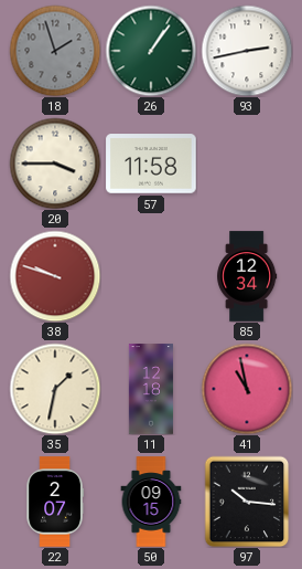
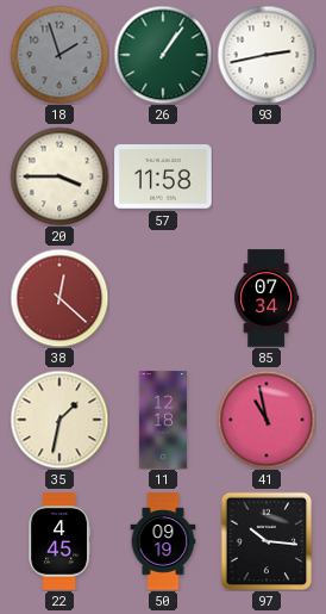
38: 9:48 -> 12:22
85: 12:34 -> 07:34
22: 2:07 -> 4:45
50: 09:15 -> 09:19
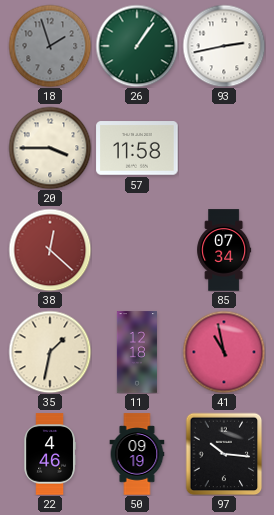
22: 4:45 -> 4:46
